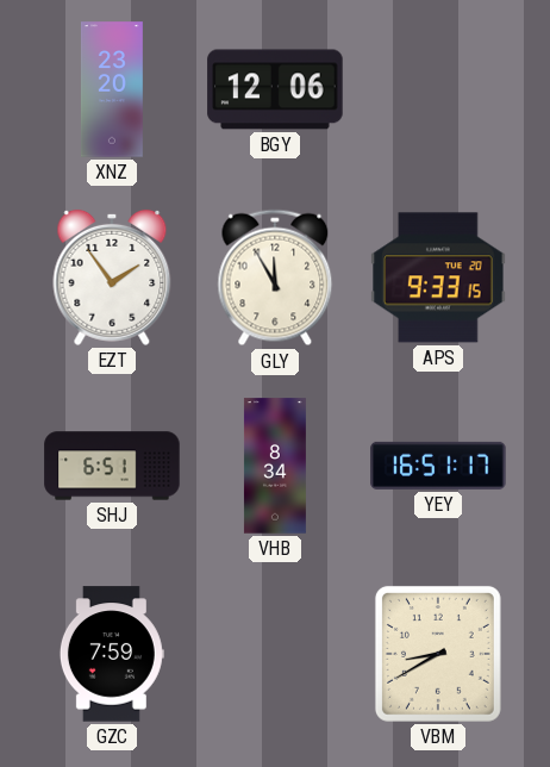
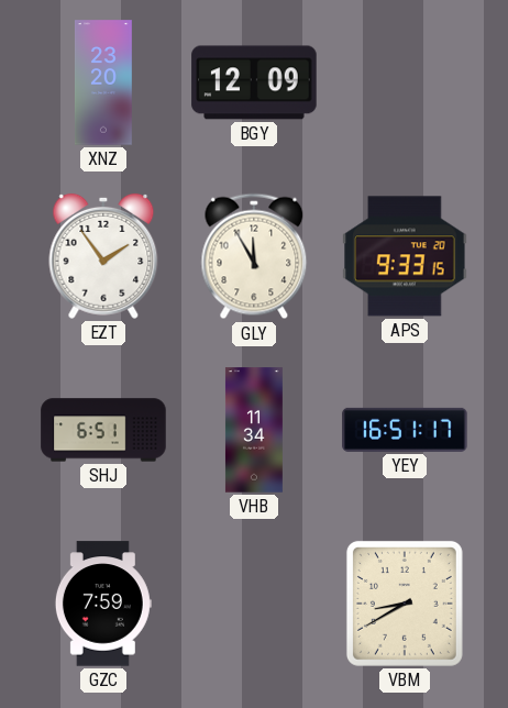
BGY: 12:06 -> 12:09
VHB: 8:34 -> 11:34
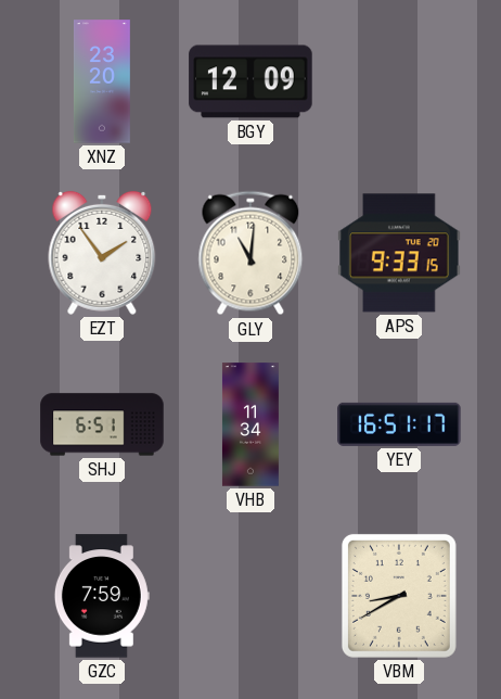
GLY: 11:55 -> 11:01
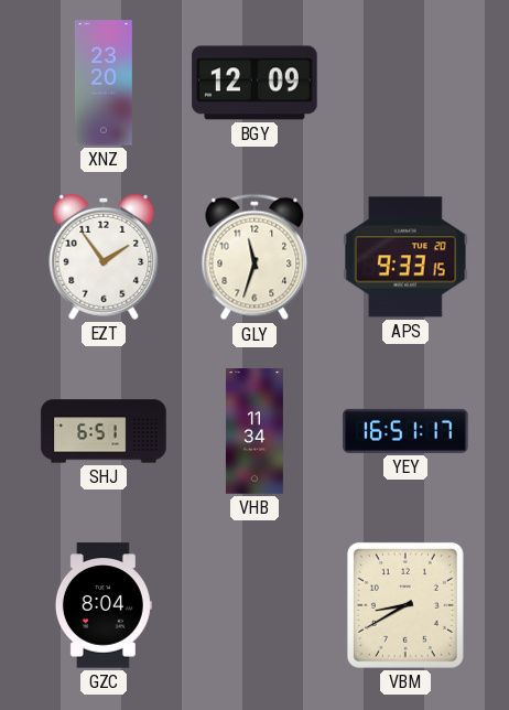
GLY: 11:01 -> 11:33
GZC: 7:59 -> 8:04
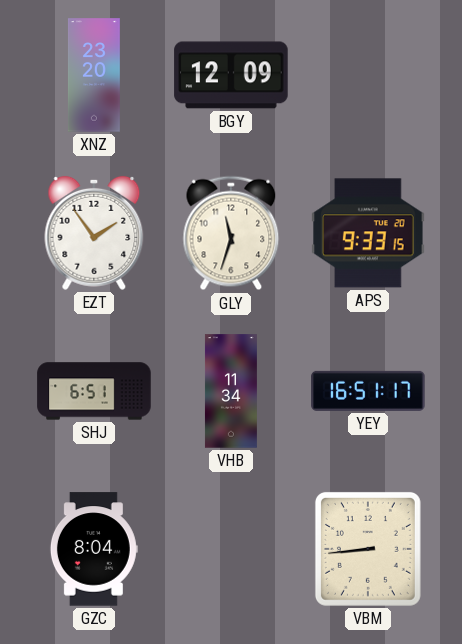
VBM: 8:40 -> 8:44
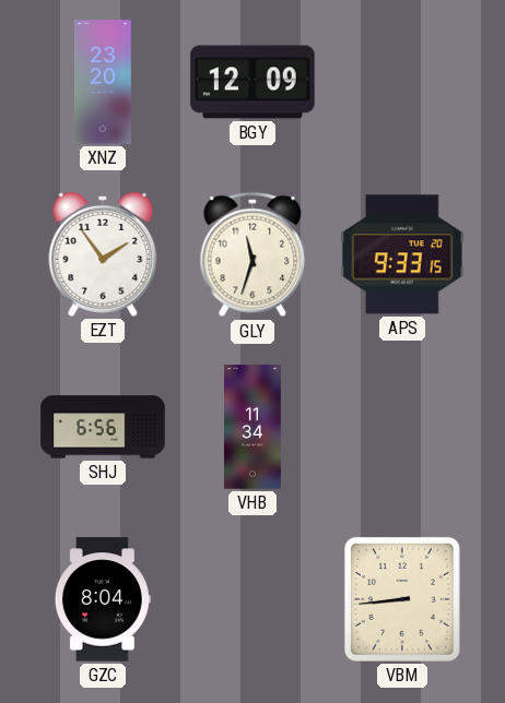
SHJ: 6:51 -> 6:56
YEY: 16:51 -> none
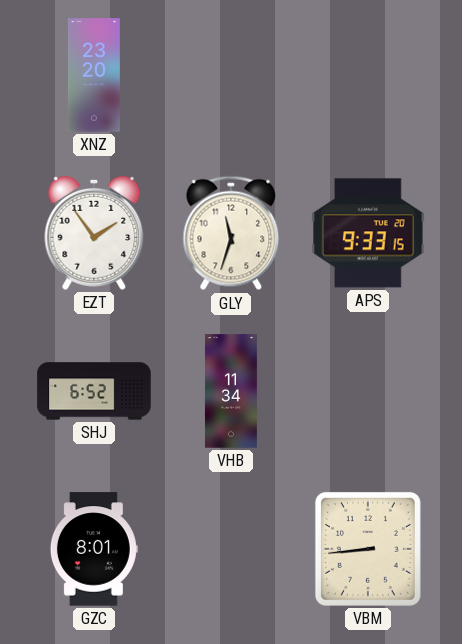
BGY: 12:09 -> none
SHJ: 6:56 -> 6:52
GZC: 8:04 -> 8:01
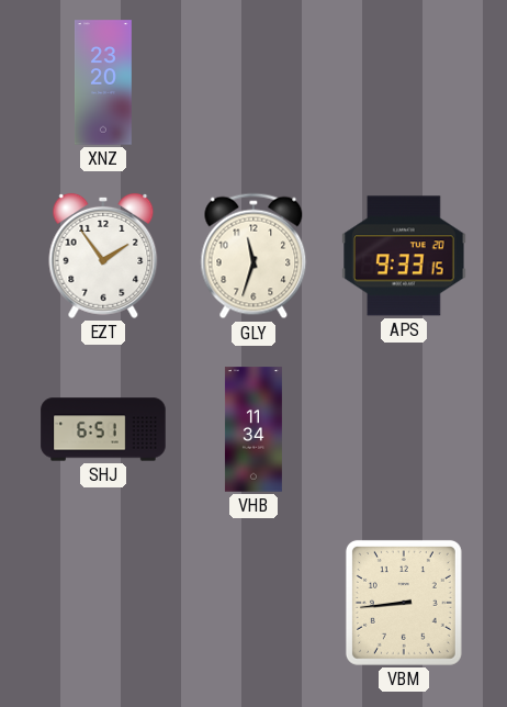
SHJ: 6:52 -> 6:51
GZC: 8:01 -> none
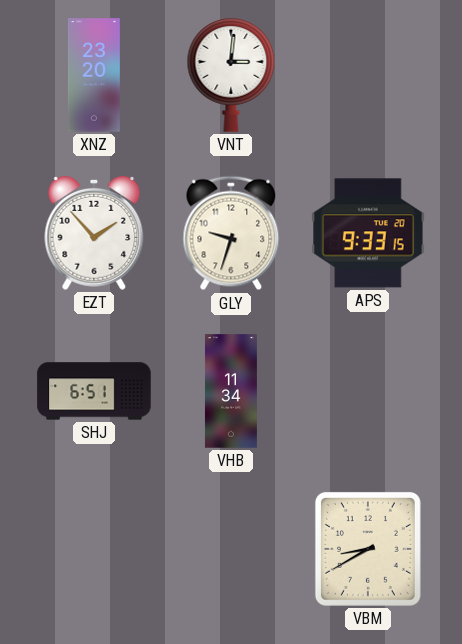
VNT: none -> 3:01
EZT: 1:54 -> 1:53
GLY: 11:33 -> 9:33
VBM: 8:44 -> 8:40
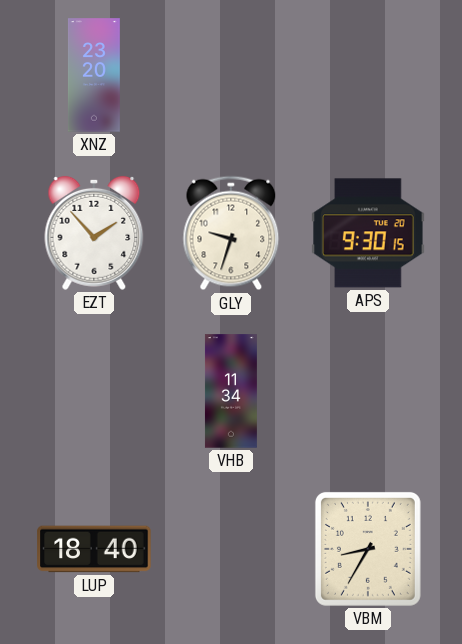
VNT: 3:01 -> none
APS: 9:33 -> 9:30
SHJ: 6:51 -> none
LUP: none -> 18:40
VBM: 8:40 -> 8:35
